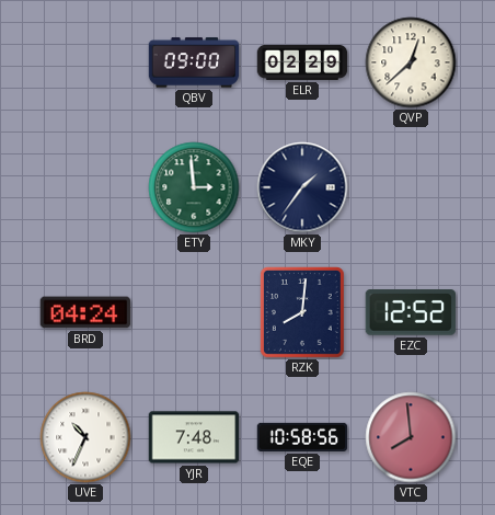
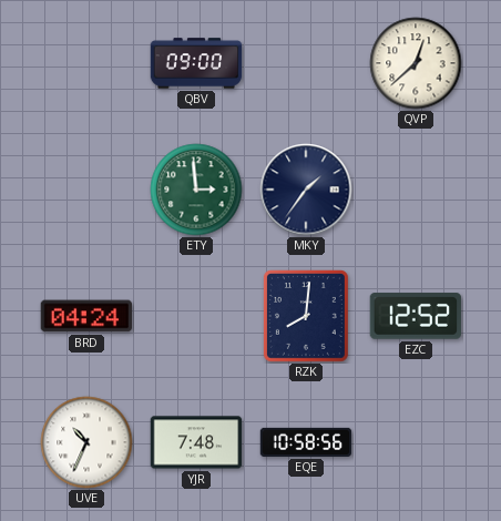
ELR: 02:29 -> none
VTC: 7:59 -> none
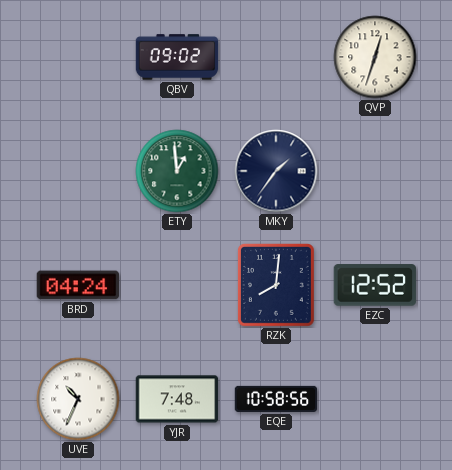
QBV: 09:00 -> 09:02
QVP: 12:38 -> 12:33
ETY: 2:59 -> 12:59
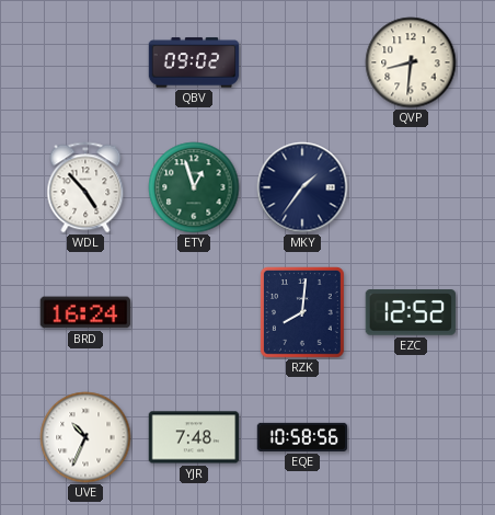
QVP: 12:33 -> 8:31
WDL: none -> 4:53
ETY: 12:59 -> 12:57
BRD: 04:24 -> 16:24
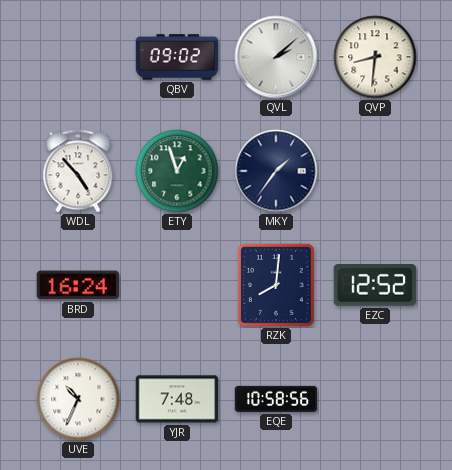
QVL: none -> 2:08
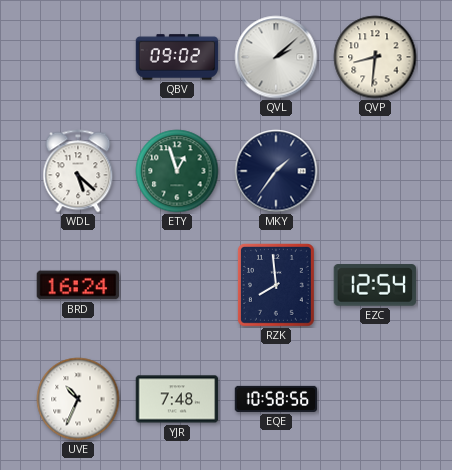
WDL: 4:53 -> 5:22
RZK: 8:01 -> 7:59
EZC: 12:52 -> 12:54
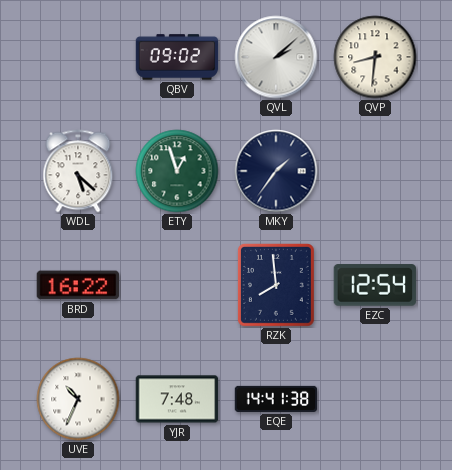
BRD: 16:24 -> 16:22
EQE: 10:58 -> 14:41
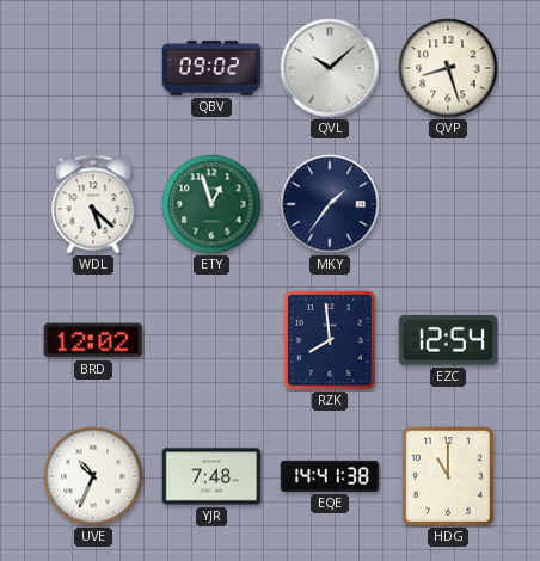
QVL: 2:08 -> 10:08
QVP: 8:31 -> 8:27
BRD: 16:22 -> 12:02
HDG: none -> 11:00
